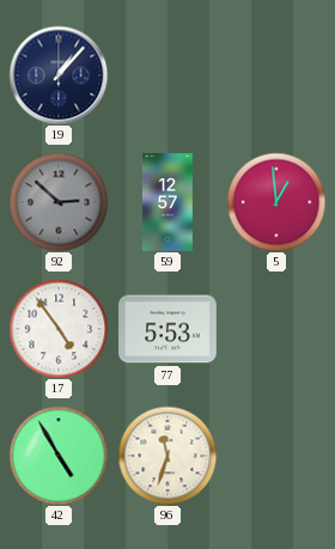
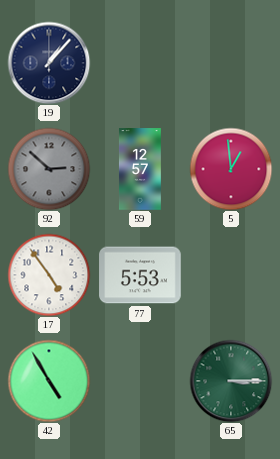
96: 11:33 -> none
65: none -> 3:15
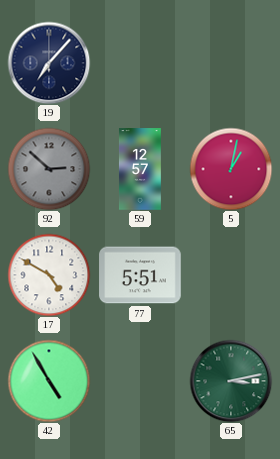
19: 1:07 -> 7:07
5: 12:59 -> 1:02
17: 4:54 -> 4:50
77: 5:53 -> 5:51
65: 3:15 -> 3:13
